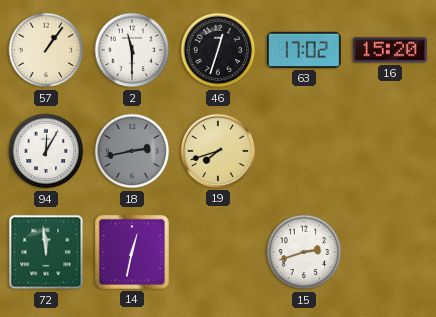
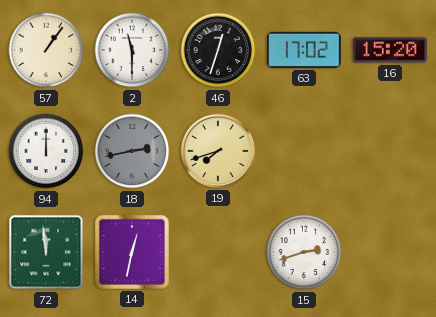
94: 12:05 -> 12:00
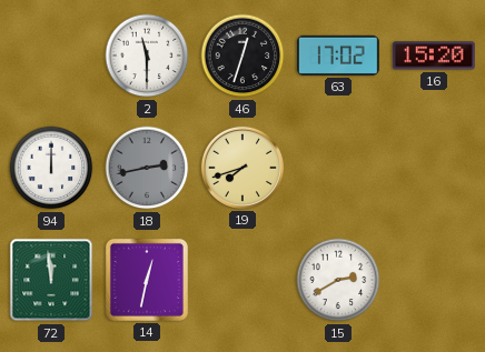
57: 1:06 -> none
15: 2:42 -> 2:40
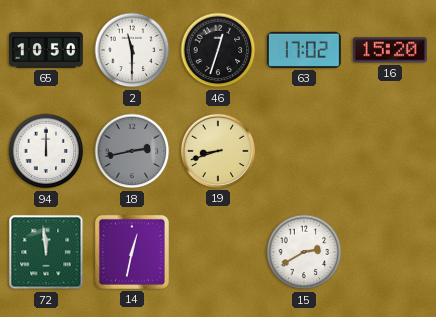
65: none -> 10:50
19: 7:42 -> 8:42
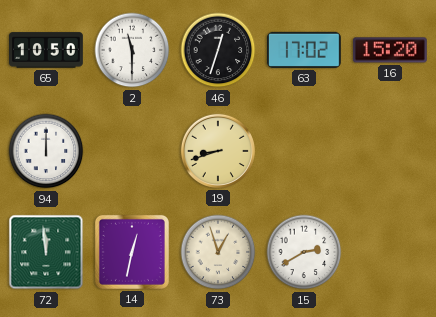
18: 2:43 -> none
73: none -> 12:57
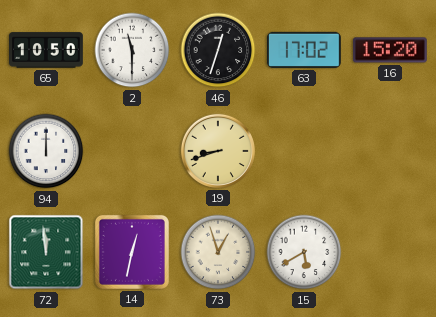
15: 2:40 -> 5:40
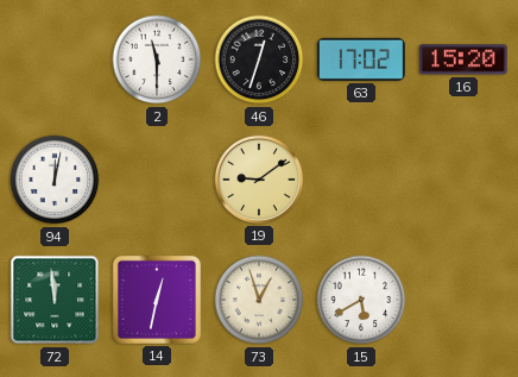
65: 10:50 -> none
94: 12:00 -> 12:02
19: 8:42 -> 9:09
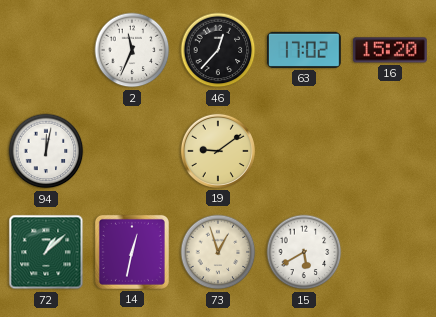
2: 11:30 -> 11:34
46: 12:33 -> 12:37
72: 11:59 -> 1:08
